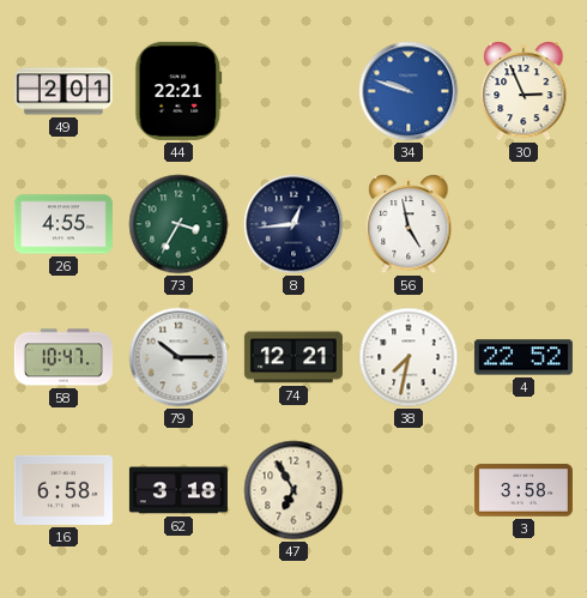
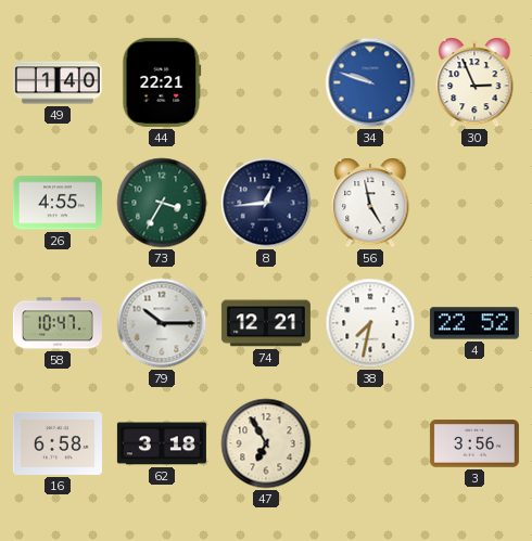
49: 2:01 -> 1:40
3: 3:58 -> 3:56
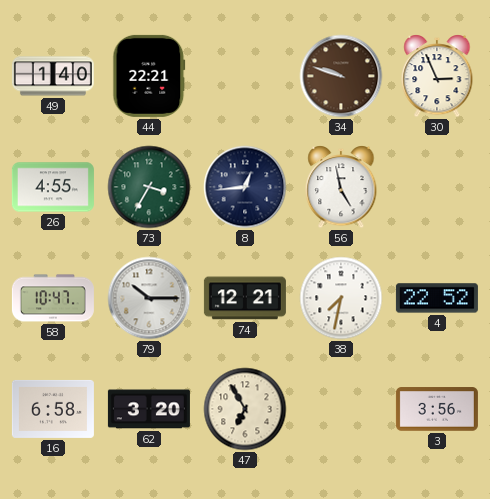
34 dial: blue -> brown
62: 3:18 -> 3:20
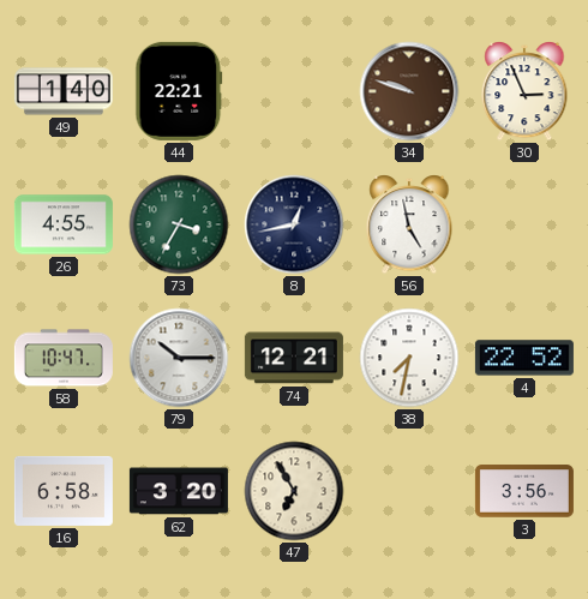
8: 12:44 -> 12:43
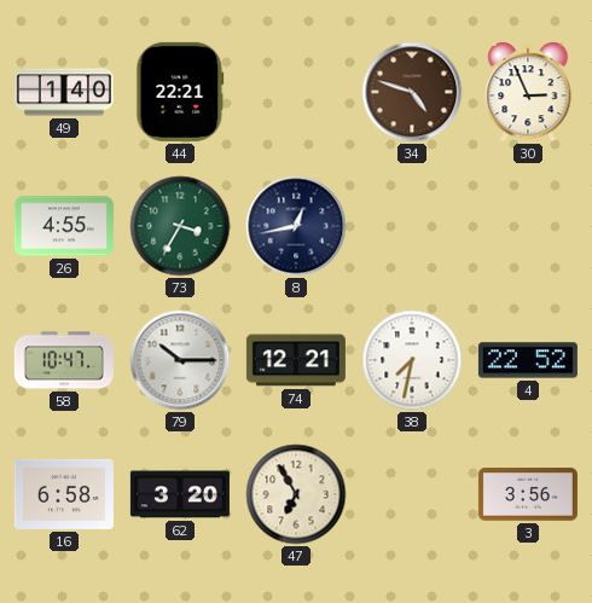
34: 9:48 -> 4:48
56: 4:58 -> none
